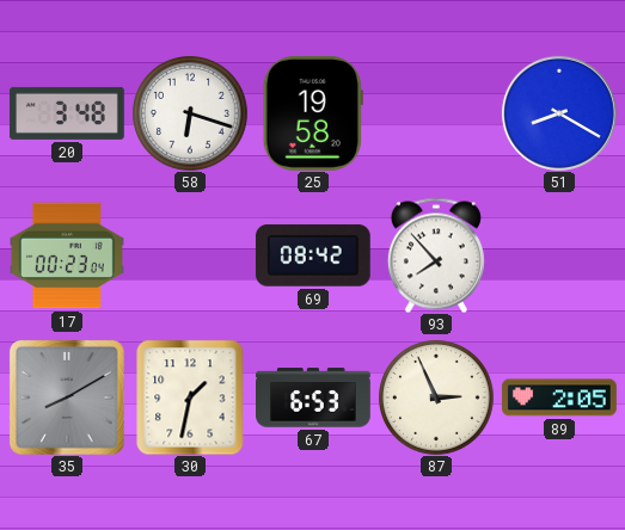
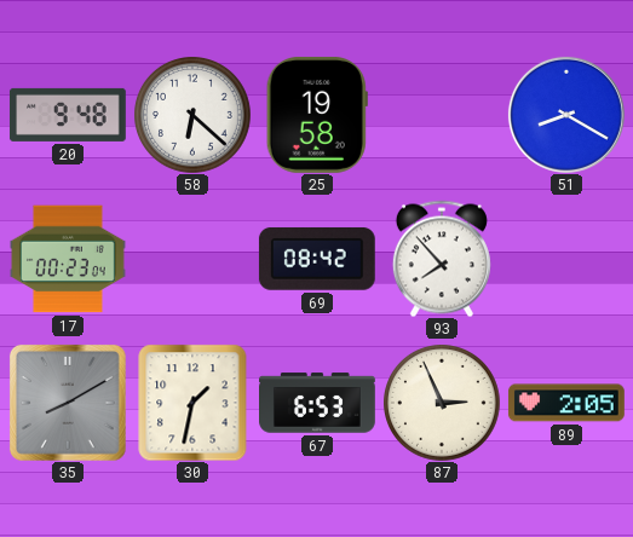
20: 3:48 -> 9:48
58: 6:18 -> 6:22
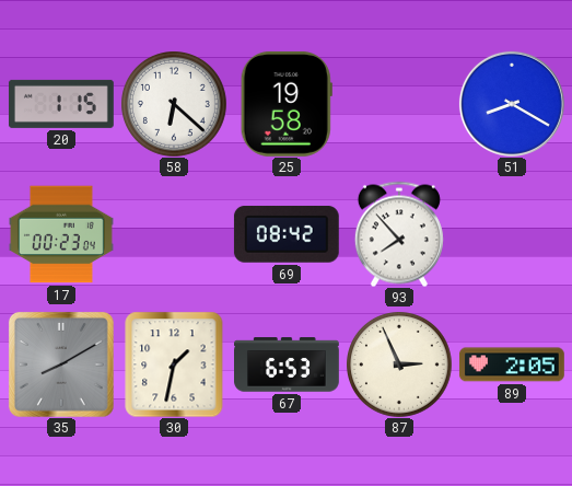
20: 9:48 -> 1:15
